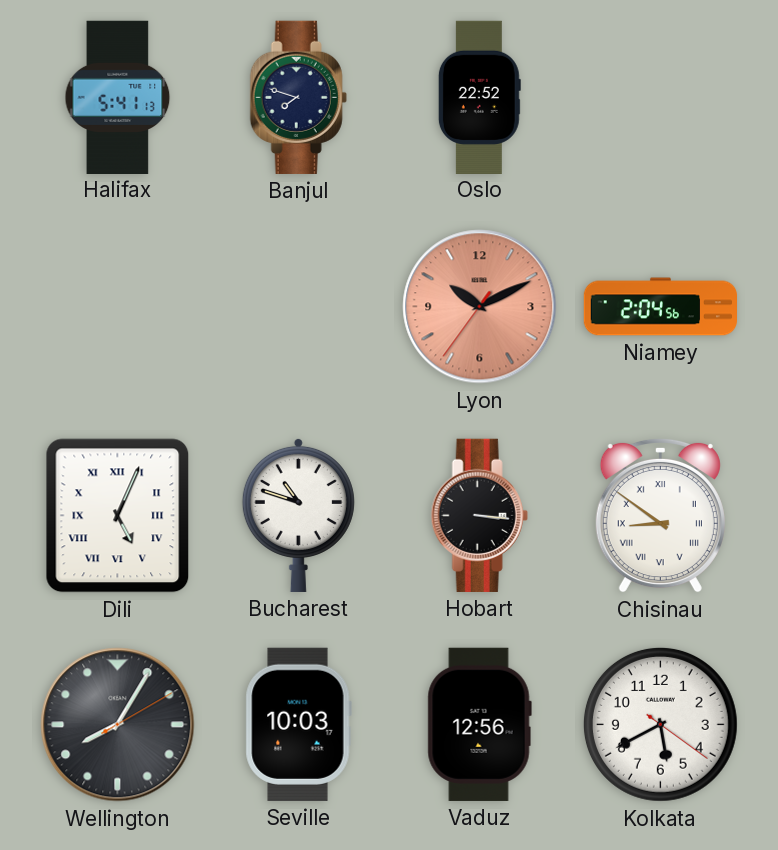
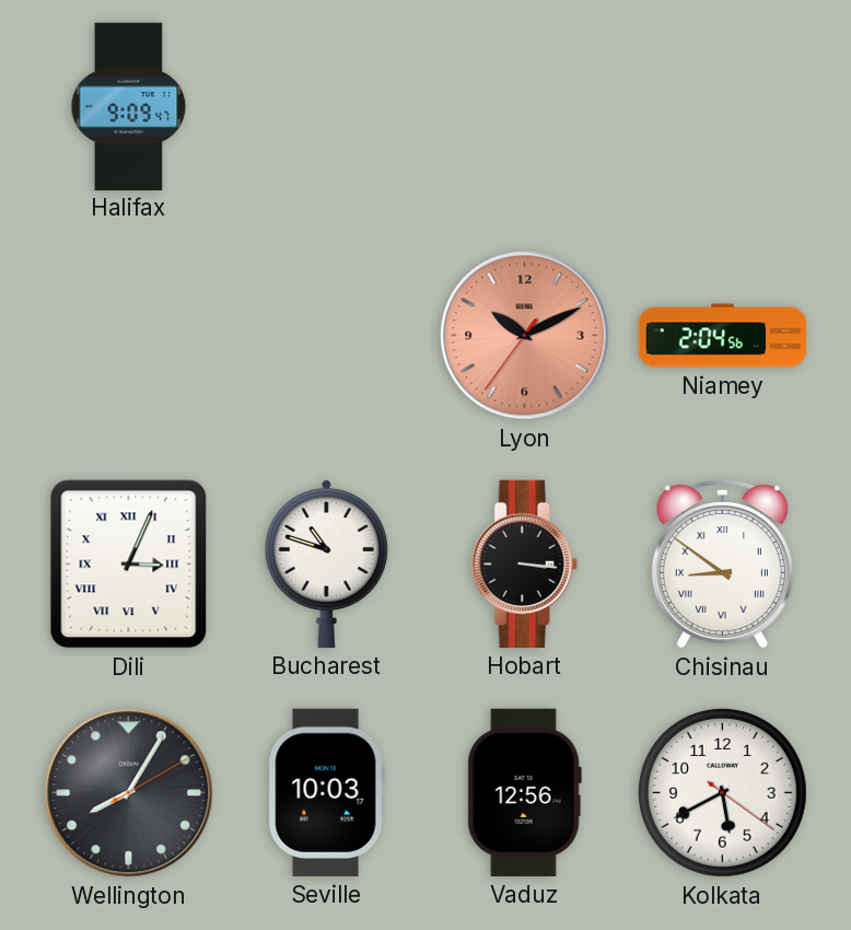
Halifax: 5:41 -> 9:09
Banjul: 7:48 -> none
Oslo: 22:52 -> none
Dili: 5:04 -> 3:04
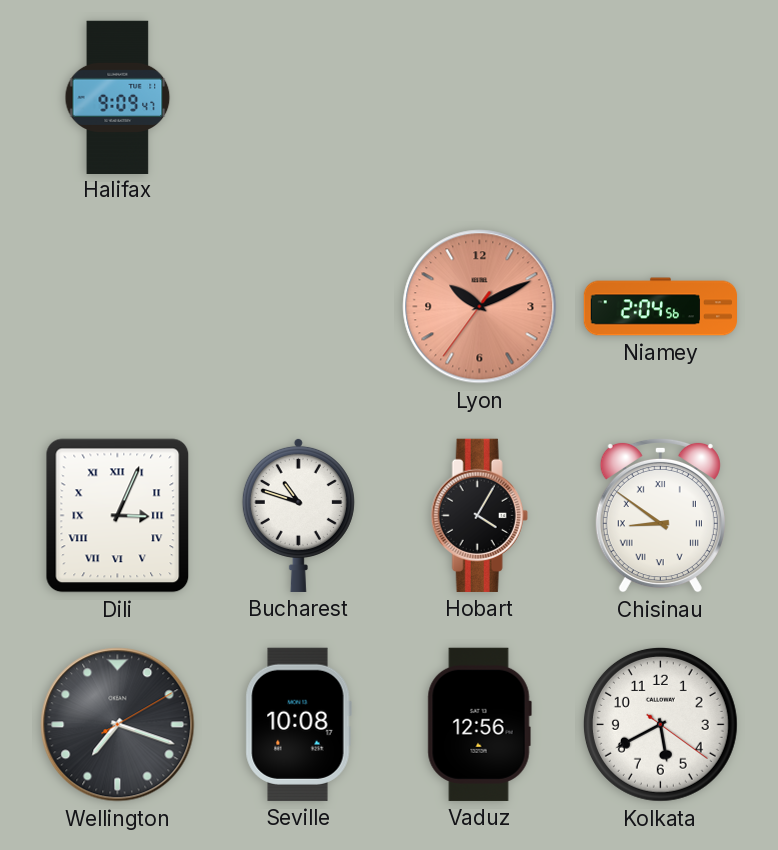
Hobart: 3:16 -> 4:05
Wellington: 8:05 -> 7:18
Seville: 10:03 -> 10:08
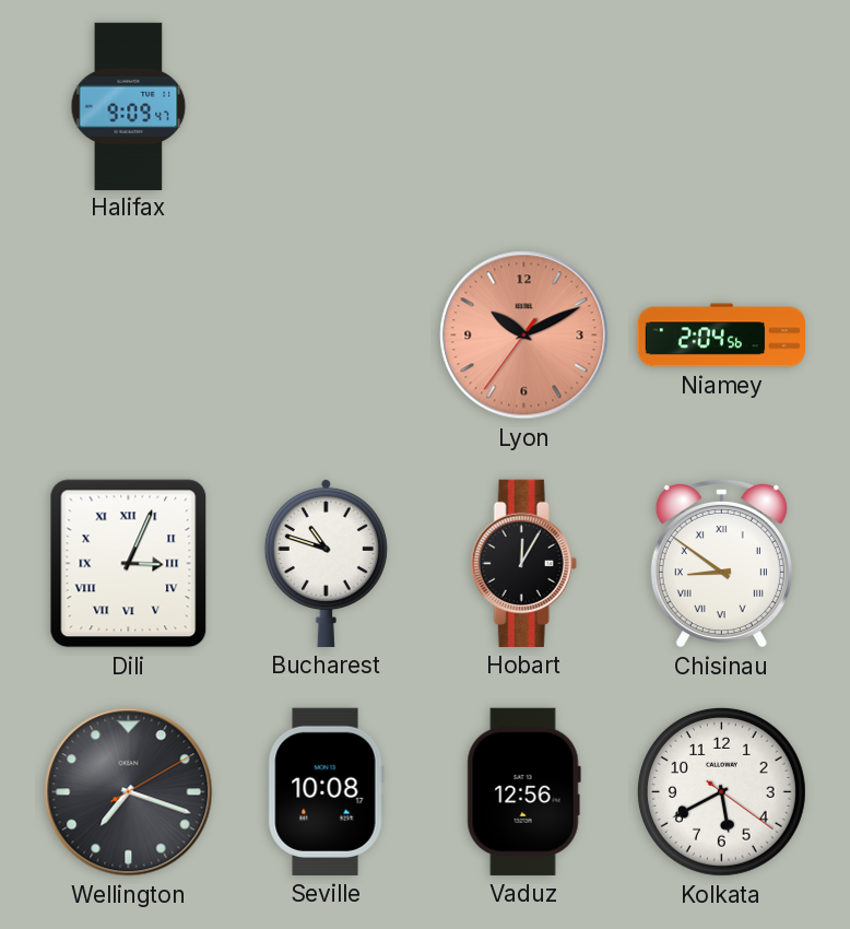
Hobart: 4:05 -> 12:05
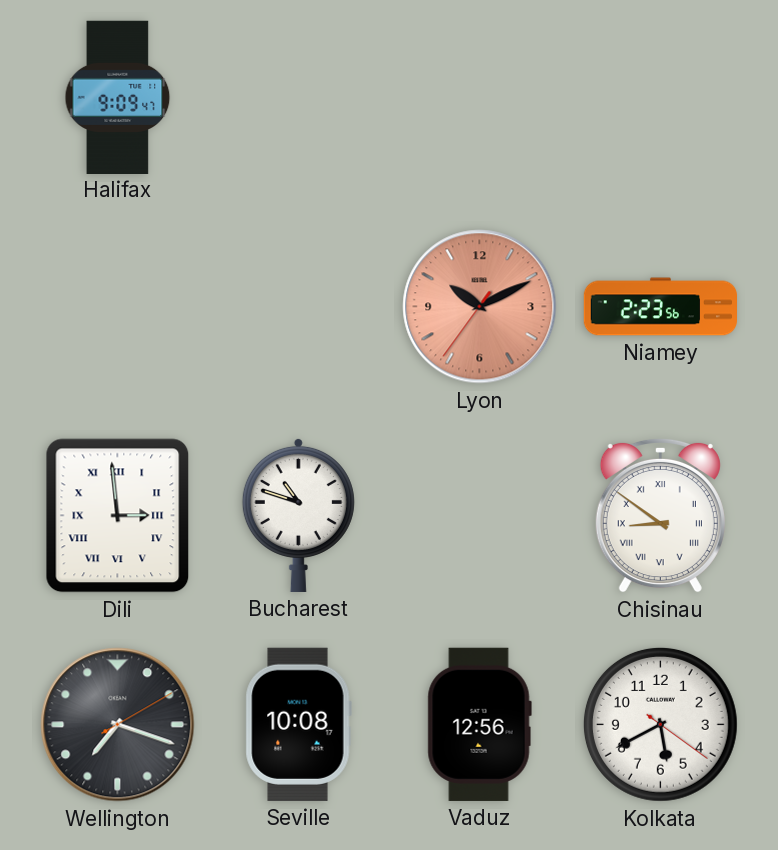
Niamey: 2:04 -> 2:23
Dili: 3:04 -> 2:59
Hobart: 12:05 -> none
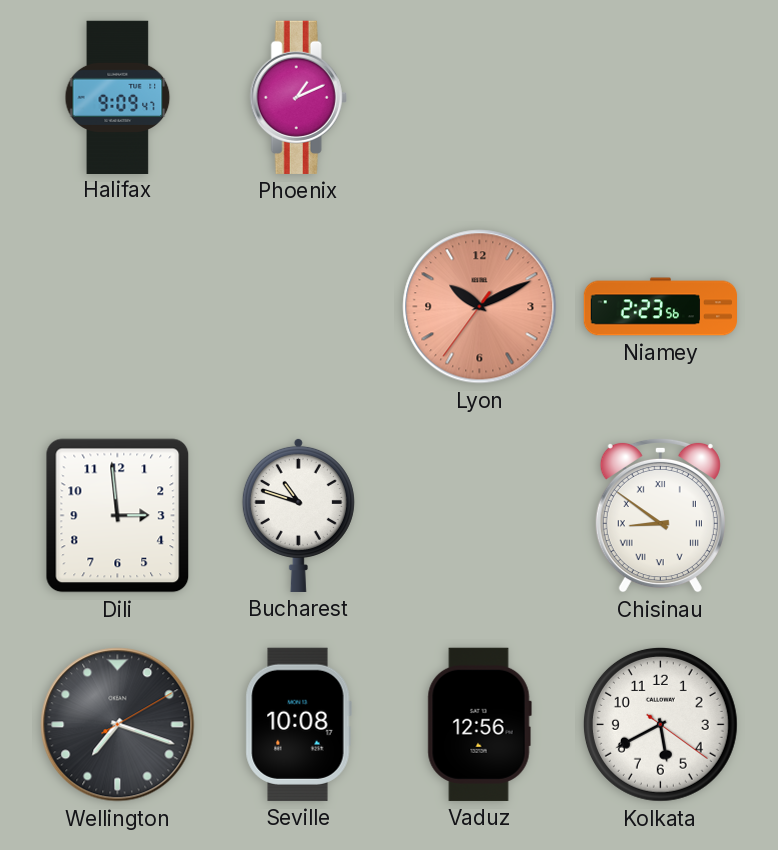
Phoenix: none -> 1:11
Dili numerals: Roman -> Arabic
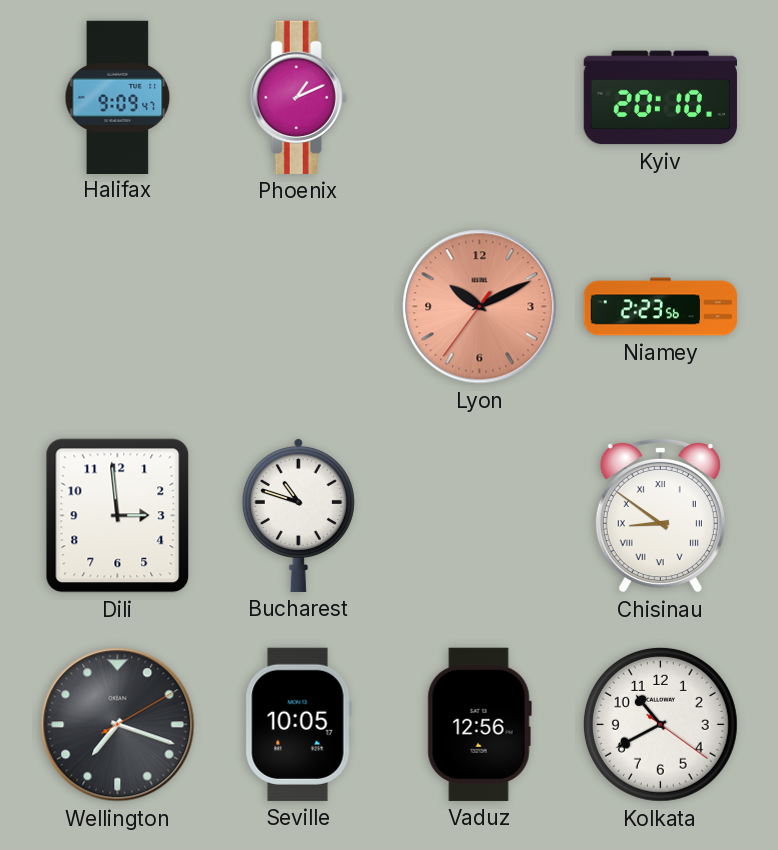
Kyiv: none -> 20:10
Seville: 10:08 -> 10:05
Kolkata: 5:40 -> 10:40
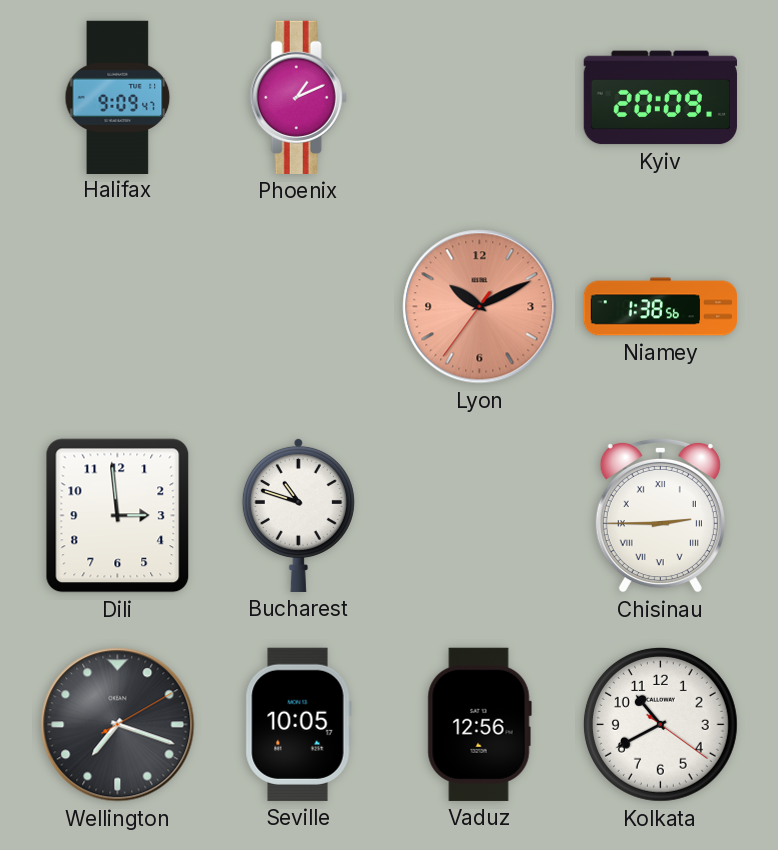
Kyiv: 20:10 -> 20:09
Niamey: 2:23 -> 1:38
Chisinau: 8:51 -> 2:45
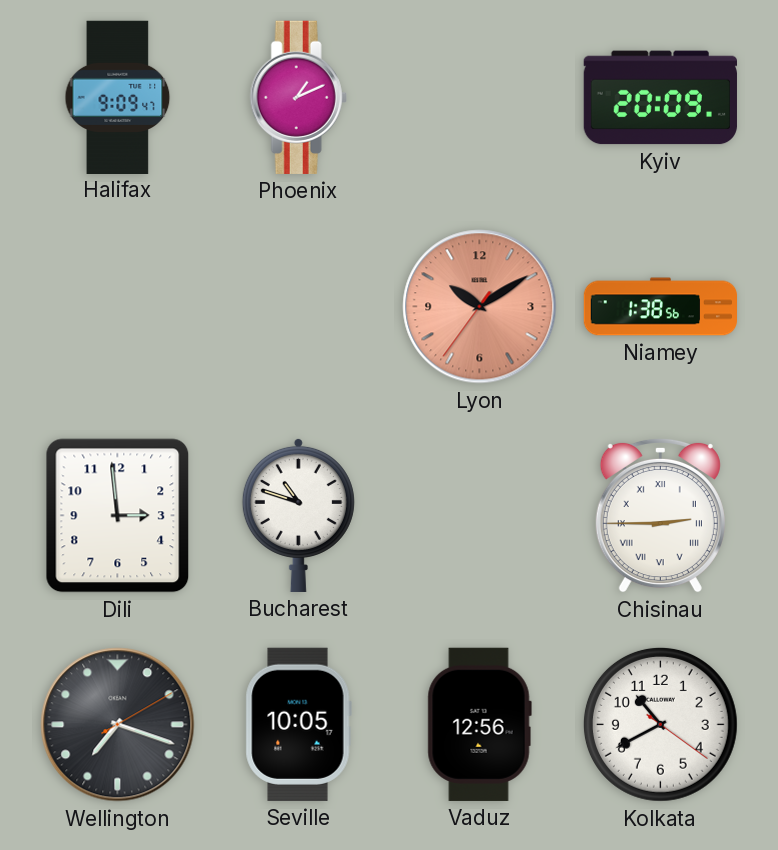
Lyon: 10:10 -> 10:09
